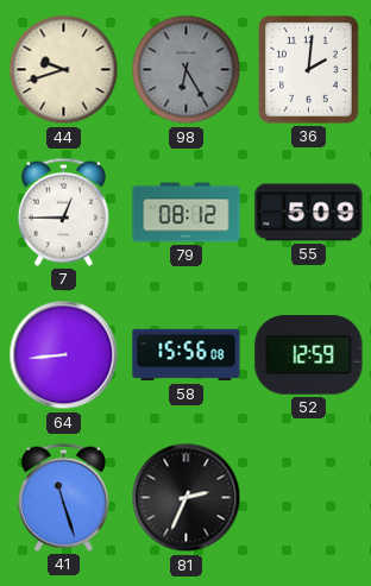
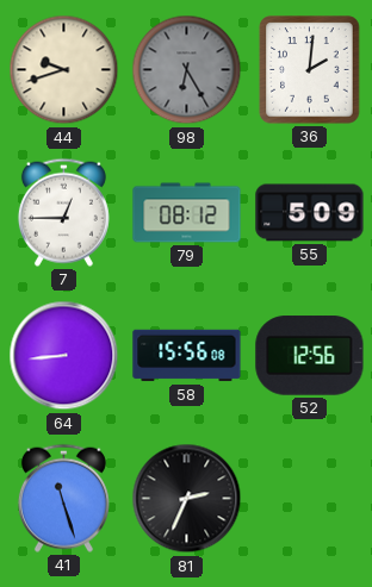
52: 12:59 -> 12:56
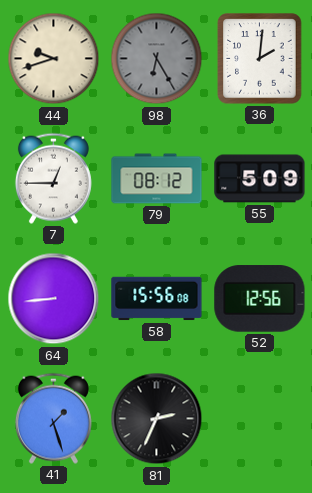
41: 11:27 -> 1:27
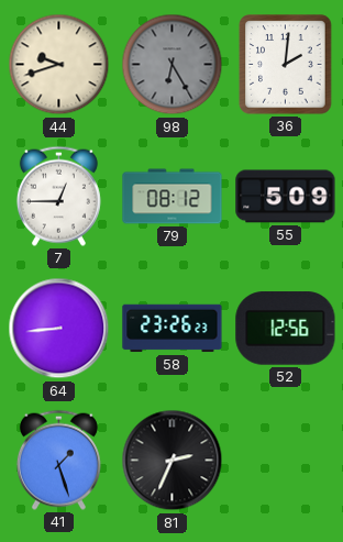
58: 15:56 -> 23:26
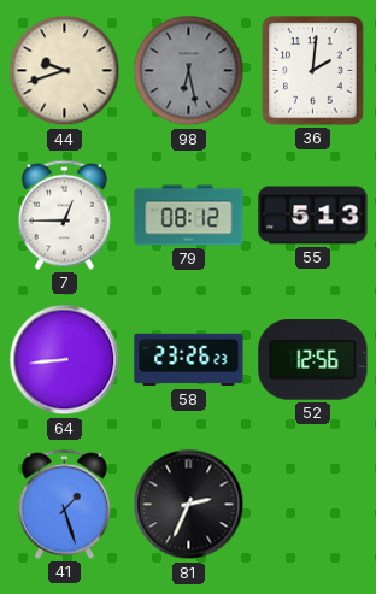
98: 6:25 -> 6:28
55: 5:09 -> 5:13
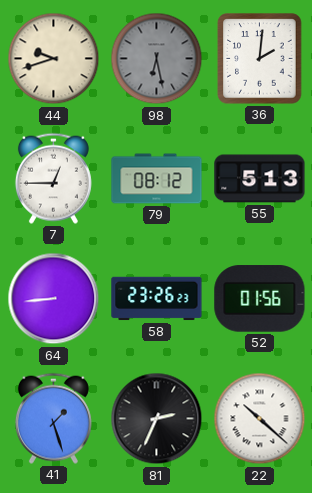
52: 12:56 -> 01:56
22: none -> 10:22
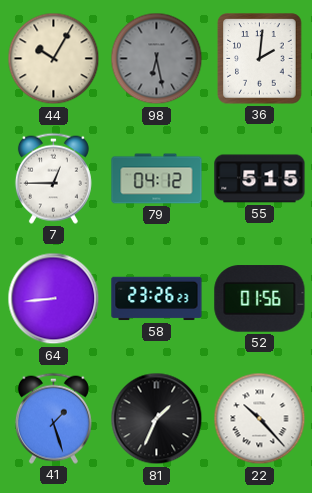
44: 9:42 -> 10:05
79: 08:12 -> 04:12
55: 5:13 -> 5:15
81: 2:34 -> 1:34
22: 10:22 -> 10:23
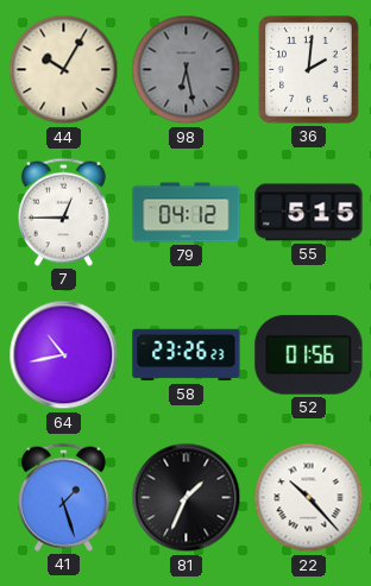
64: 8:44 -> 10:43
